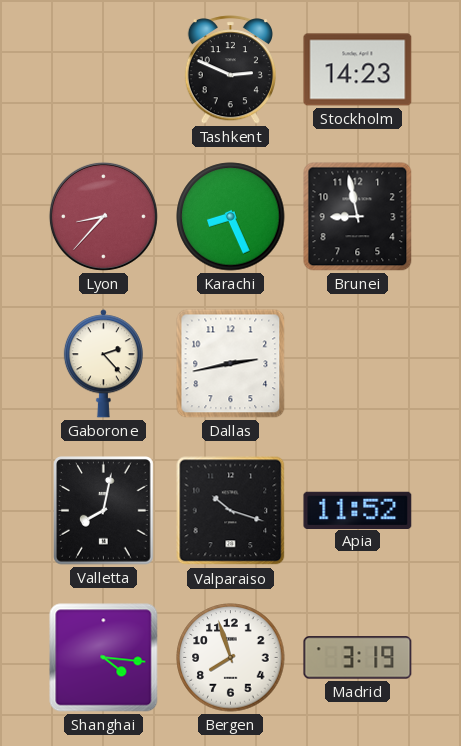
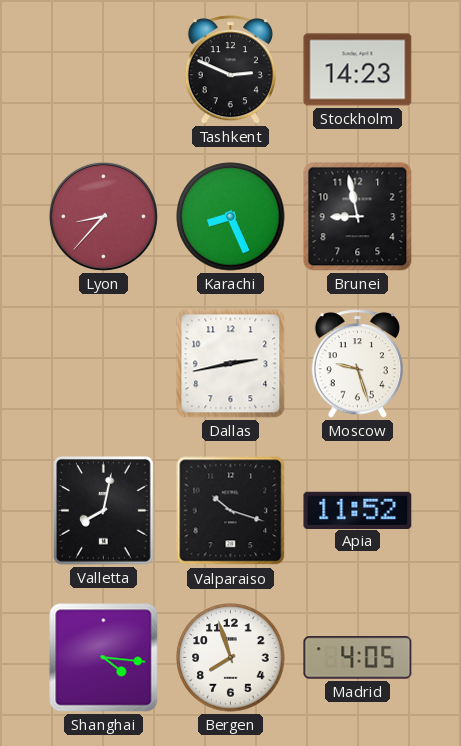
Gaborone: 2:23 -> none
Moscow: none -> 9:27
Madrid: 3:19 -> 4:05
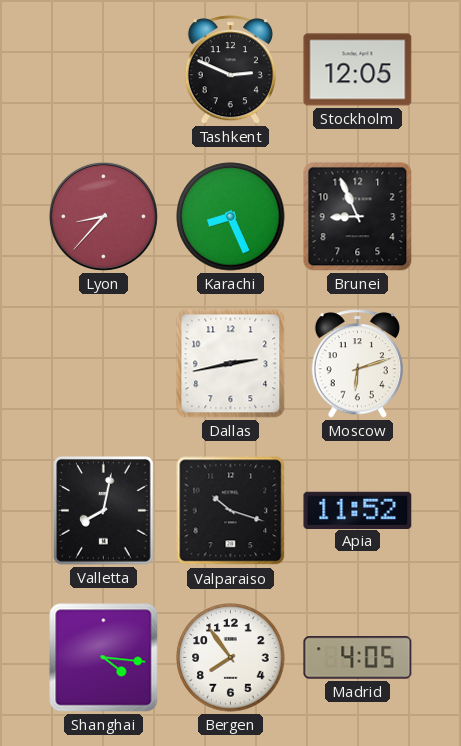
Stockholm: 14:23 -> 12:05
Brunei: 8:58 -> 8:56
Moscow: 9:27 -> 6:12
Bergen: 7:57 -> 7:54
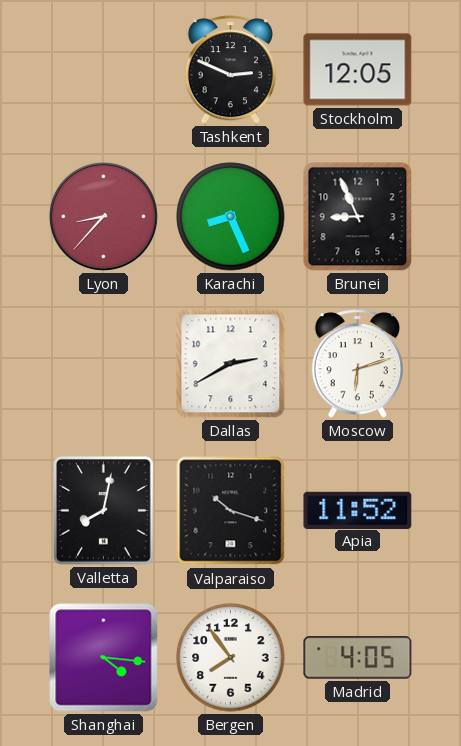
Dallas: 2:43 -> 2:40
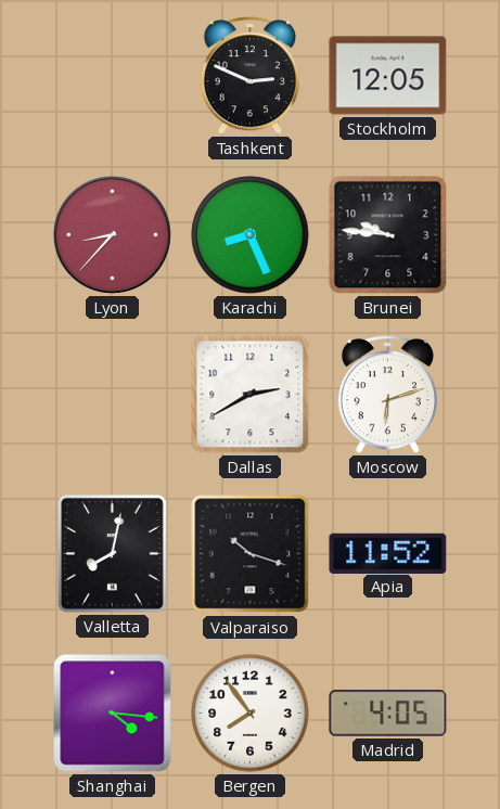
Brunei: 8:56 -> 9:46
